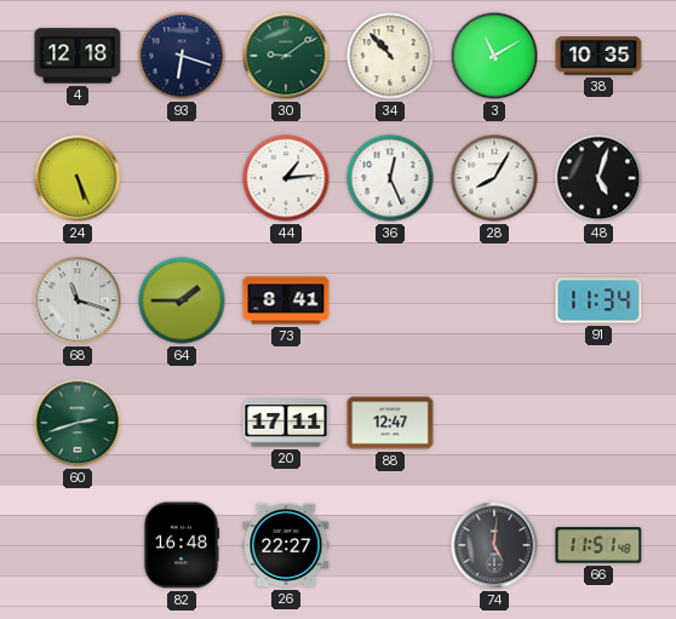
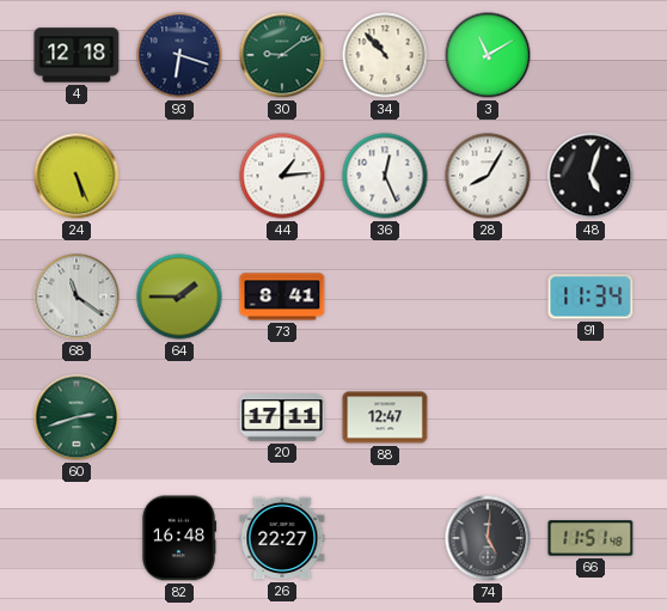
38: 10:35 -> none
68: 11:18 -> 11:21
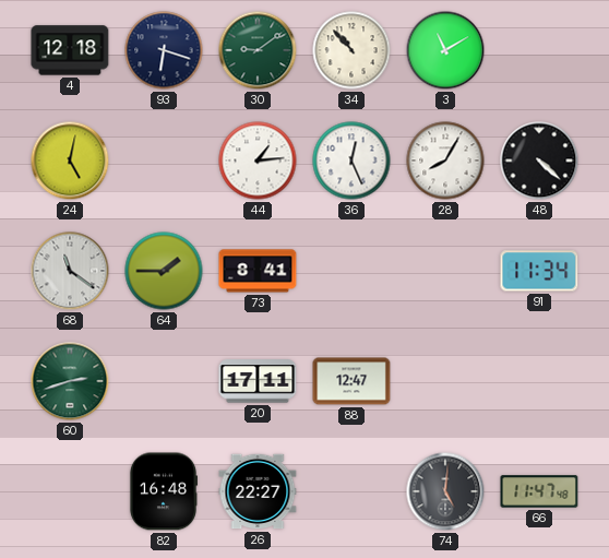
24: 5:26 -> 5:02
48: 5:03 -> 4:22
66: 11:51 -> 11:47
